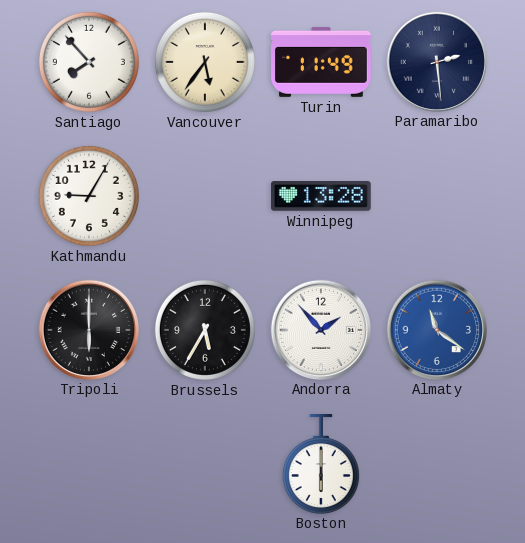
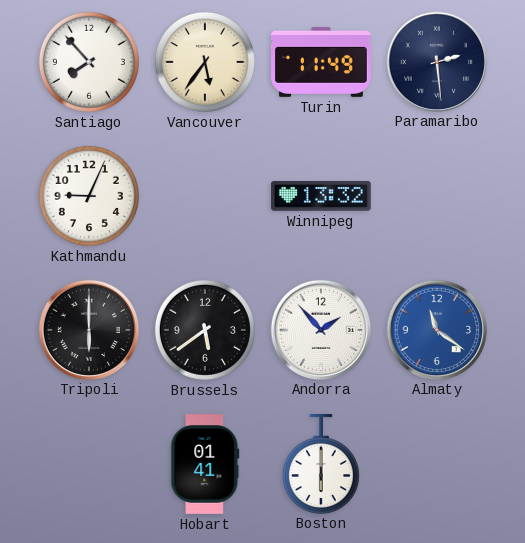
Kathmandu: 9:05 -> 9:04
Winnipeg: 13:28 -> 13:32
Brussels: 5:35 -> 5:39
Hobart: none -> 01:41
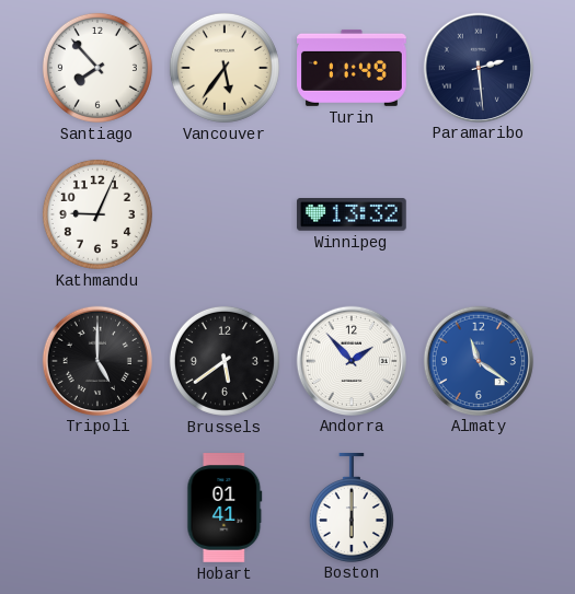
Tripoli: 6:00 -> 5:00
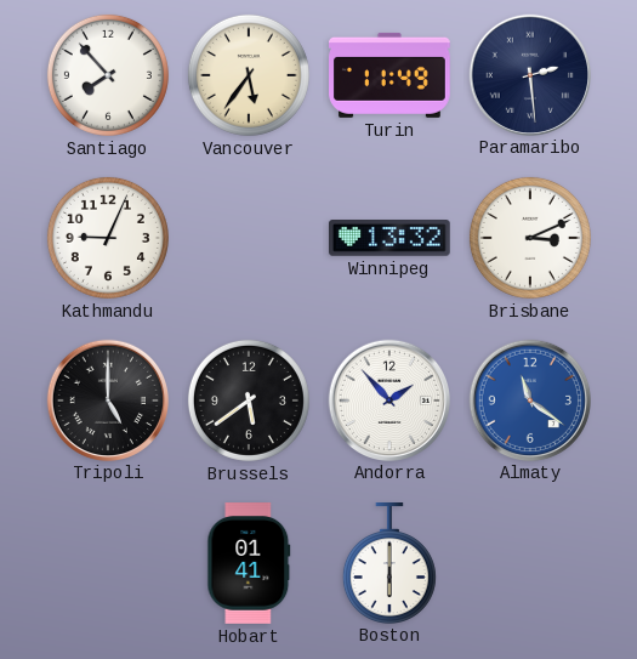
Brisbane: none -> 3:11
